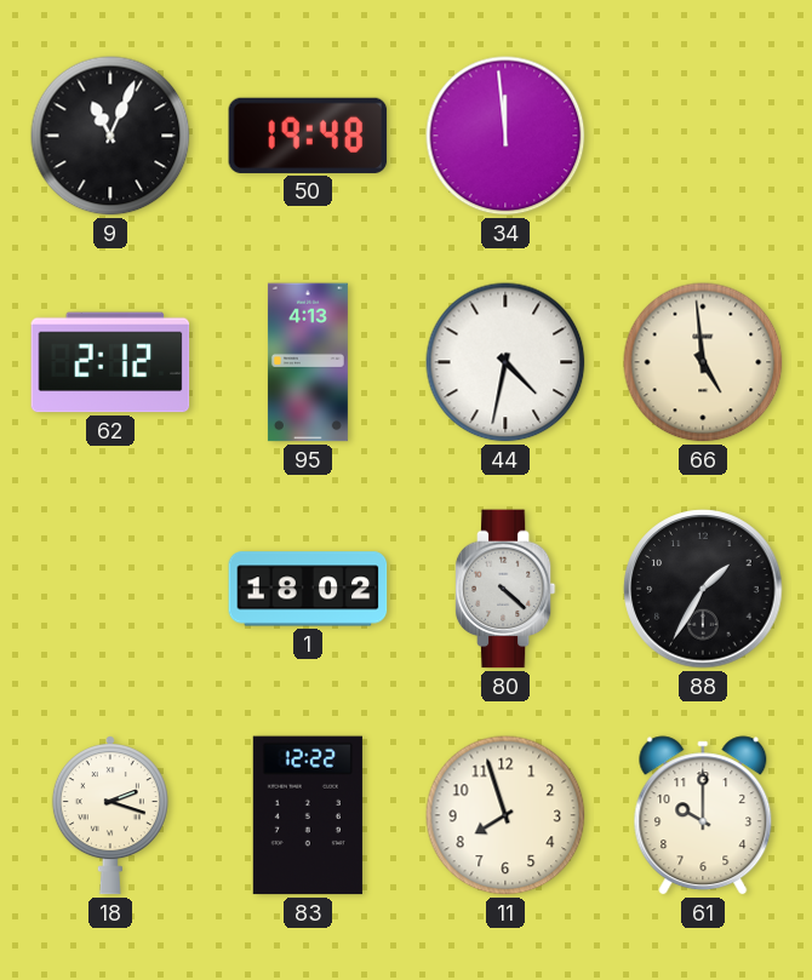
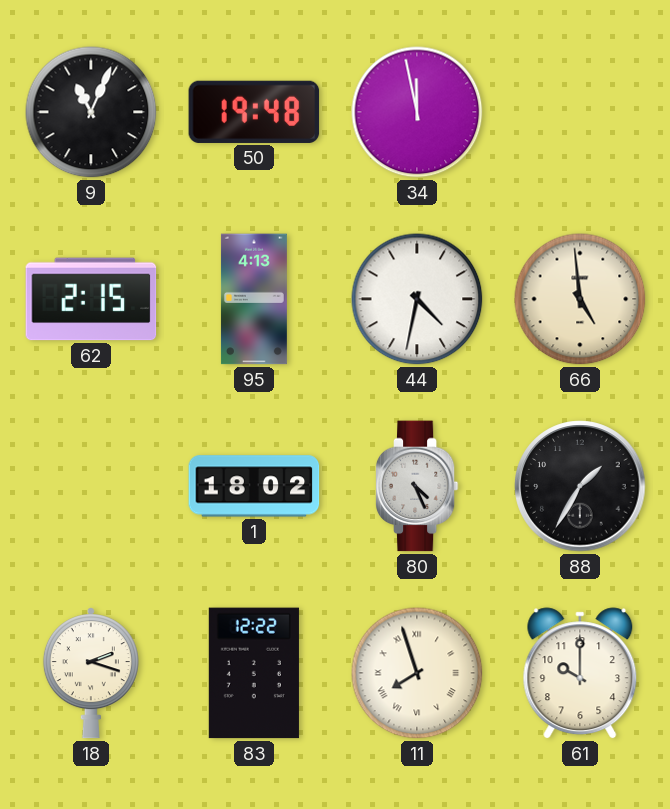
34: 11:59 -> 11:58
62: 2:12 -> 2:15
80: 4:22 -> 4:26
11 numerals: Arabic -> Roman
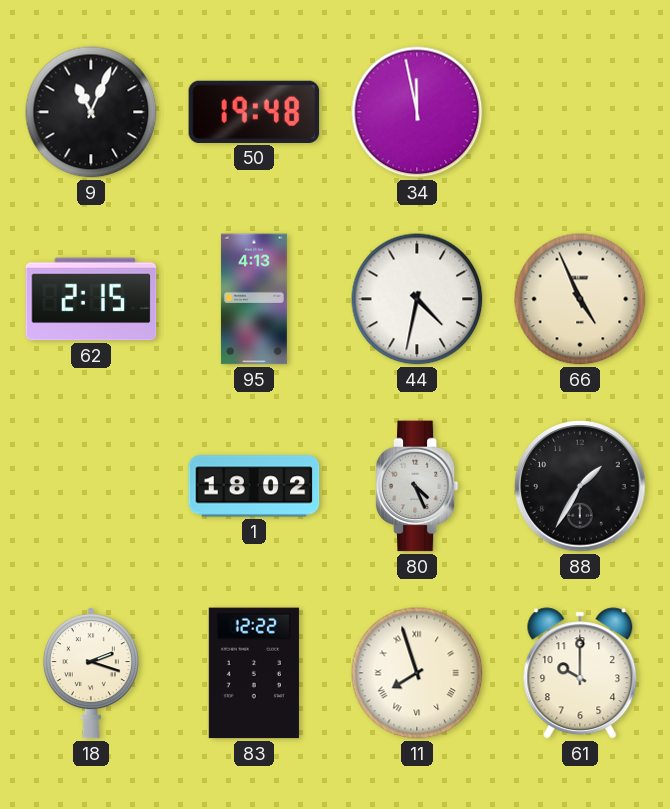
66: 4:59 -> 4:56
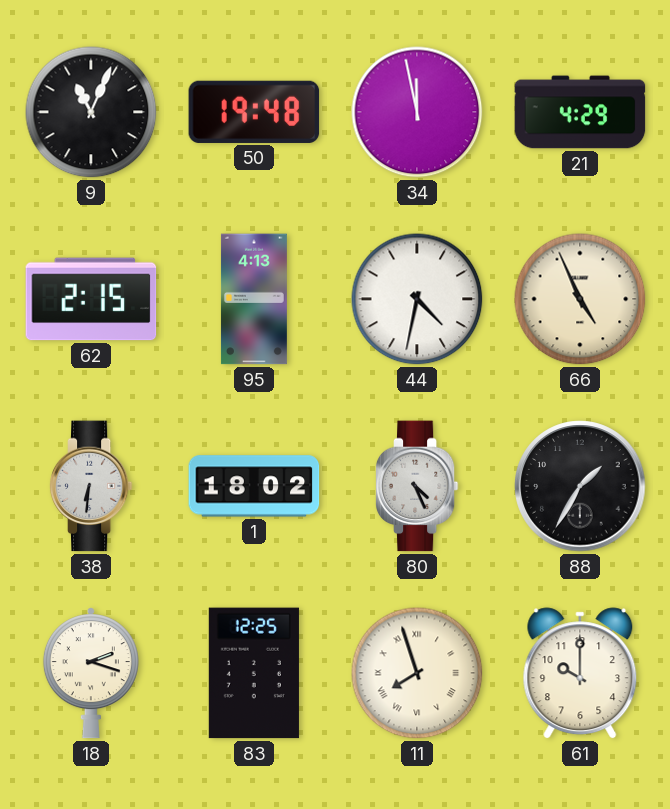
21: none -> 4:29
38: none -> 6:31
83: 12:22 -> 12:25
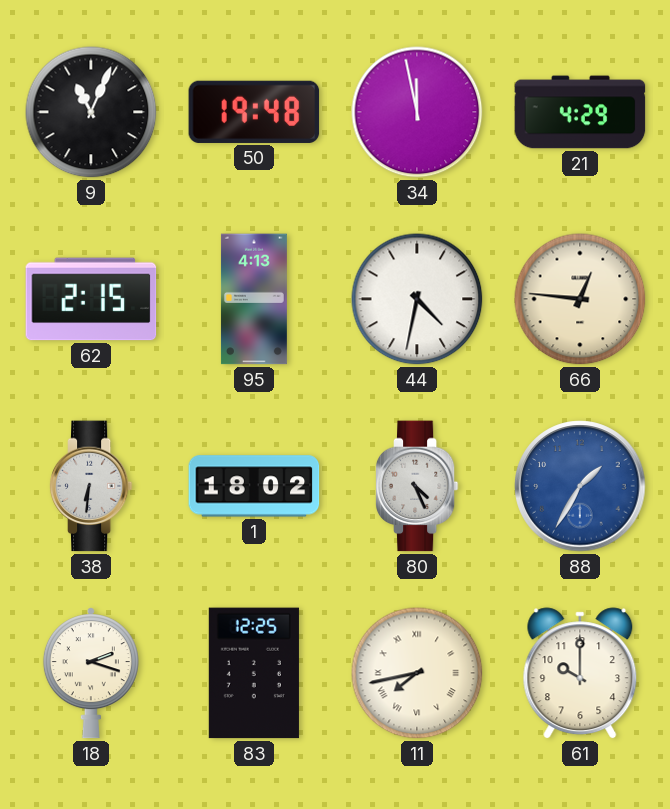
66: 4:56 -> 12:46
88 dial: black -> blue
11: 7:57 -> 7:43
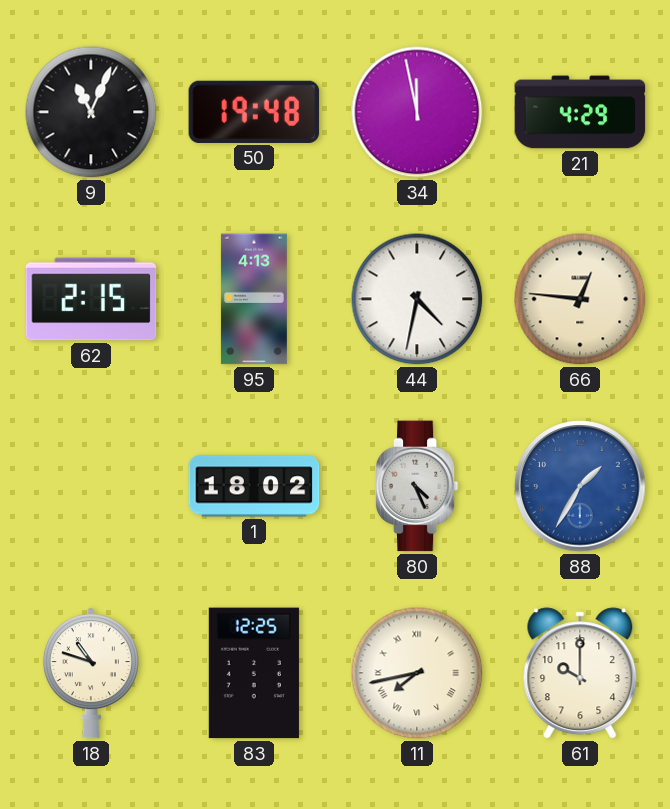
38: 6:31 -> none
18: 2:18 -> 10:48
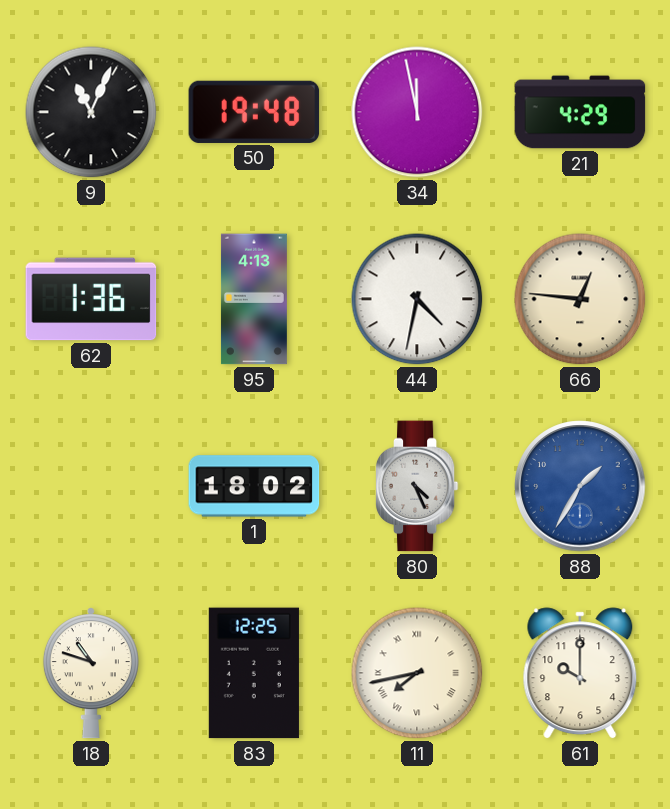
62: 2:15 -> 1:36
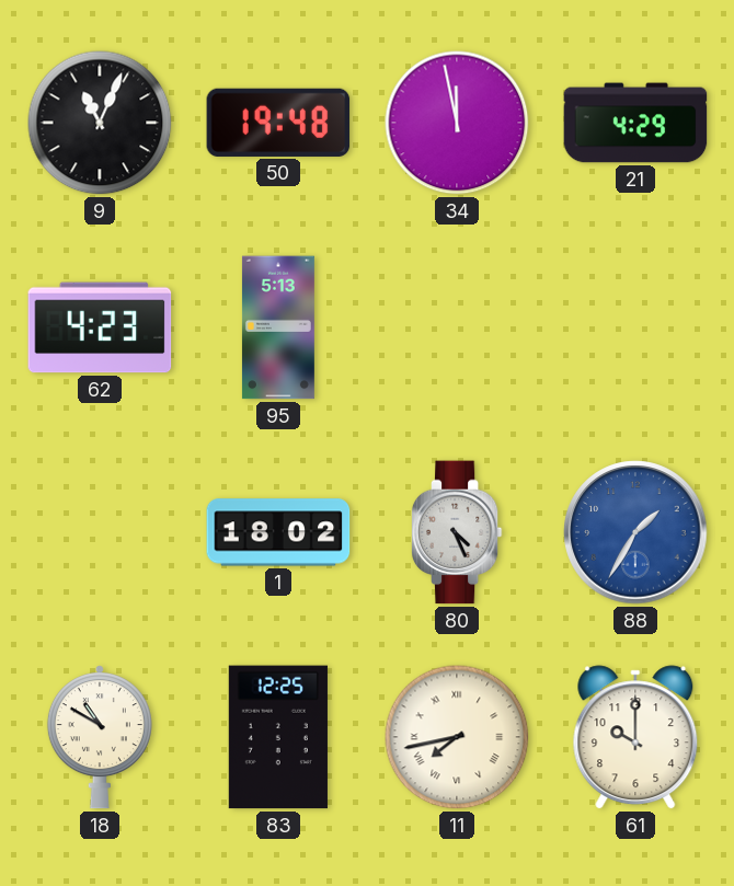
62: 1:36 -> 4:23
95: 4:13 -> 5:13
44: 4:32 -> none
66: 12:46 -> none
18: 10:48 -> 10:50
